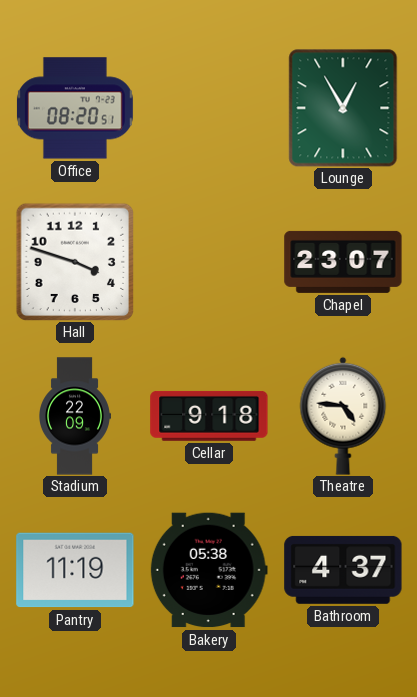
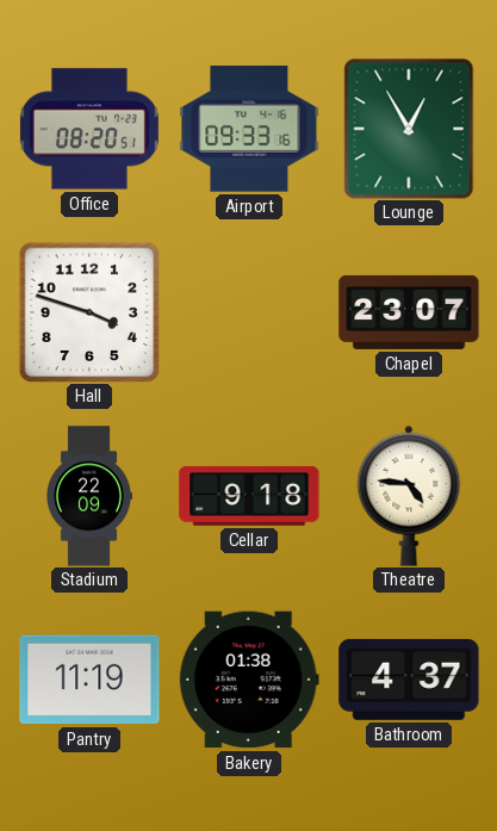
Airport: none -> 09:33
Bakery: 05:38 -> 01:38
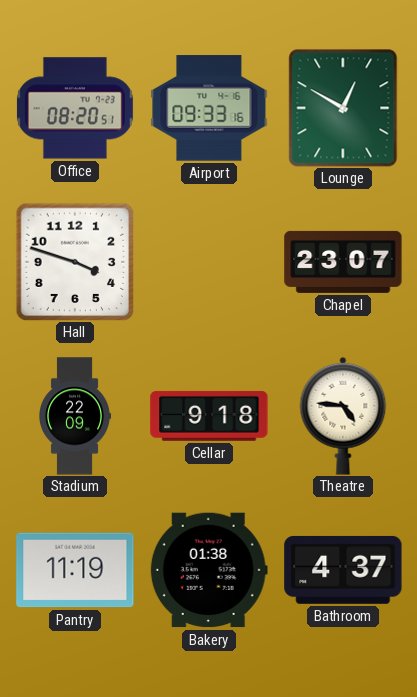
Lounge: 12:55 -> 12:50
